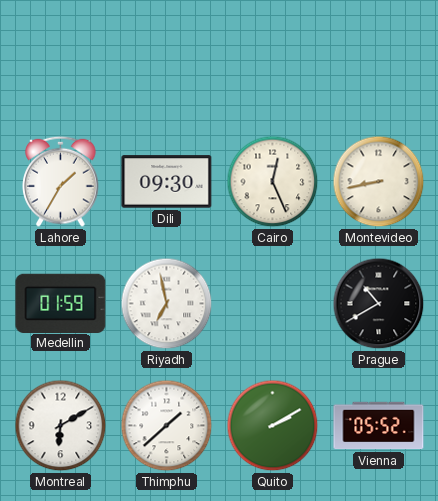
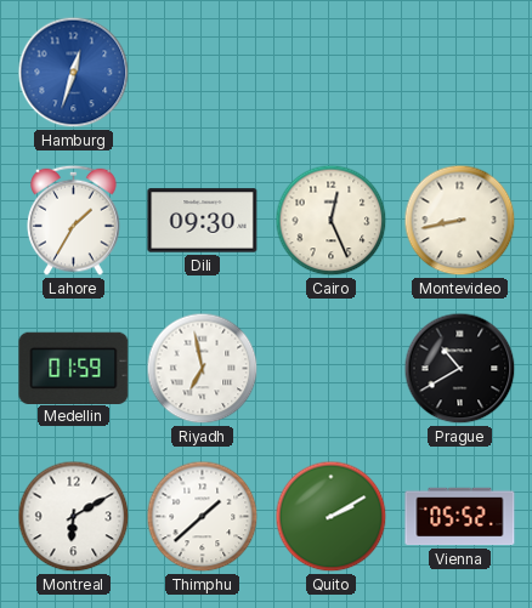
Hamburg: none -> 12:33
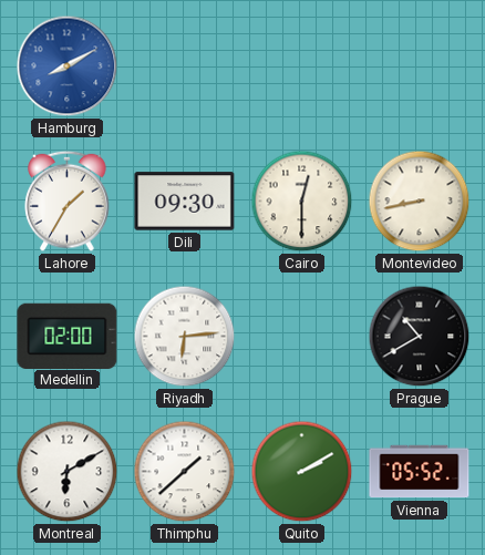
Hamburg: 12:33 -> 8:10
Cairo: 12:26 -> 12:30
Medellin: 01:59 -> 02:00
Riyadh: 6:58 -> 6:14
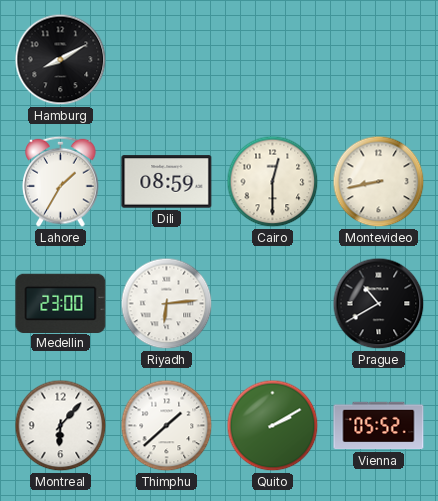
Hamburg dial: blue -> black
Dili: 09:30 -> 08:59
Medellin: 02:00 -> 23:00
Montreal: 6:10 -> 6:07
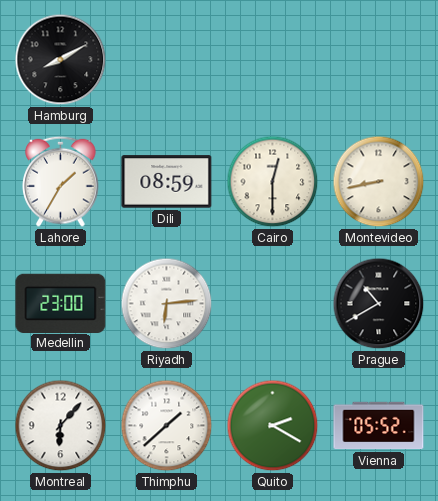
Quito: 2:10 -> 2:20
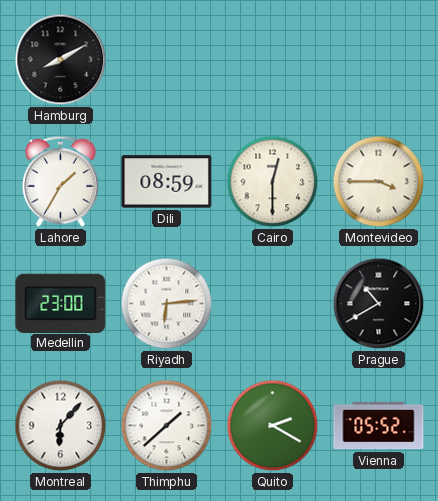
Montevideo: 8:43 -> 3:45
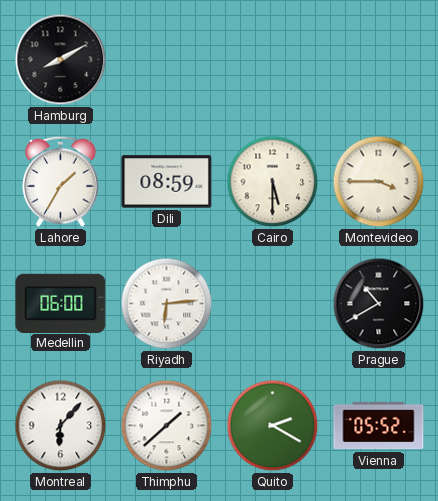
Cairo: 12:30 -> 5:30
Medellin: 23:00 -> 06:00
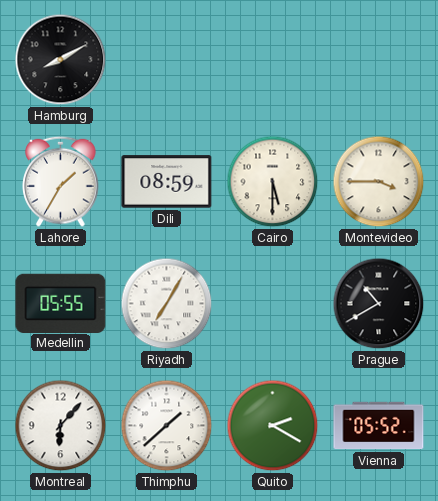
Medellin: 06:00 -> 05:55
Riyadh: 6:14 -> 7:05
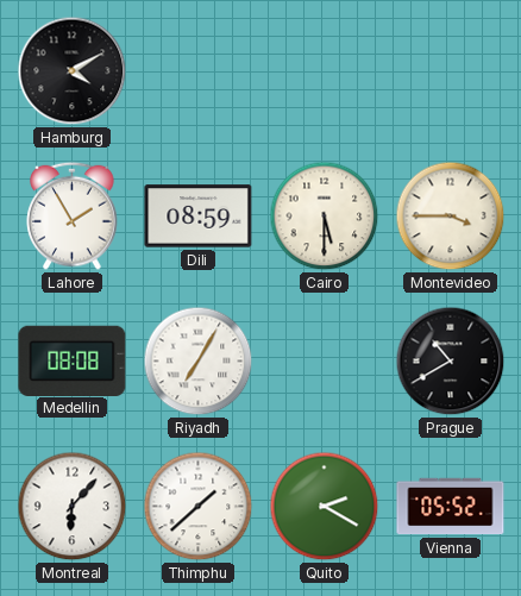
Hamburg: 8:10 -> 4:10
Lahore: 1:35 -> 1:55
Medellin: 05:55 -> 08:08
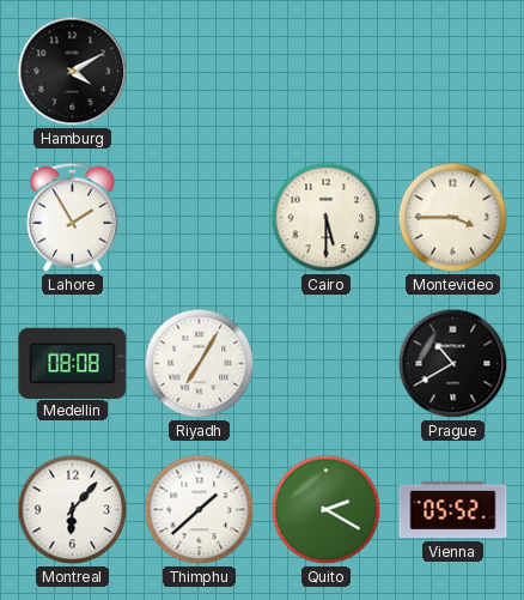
Dili: 08:59 -> none
